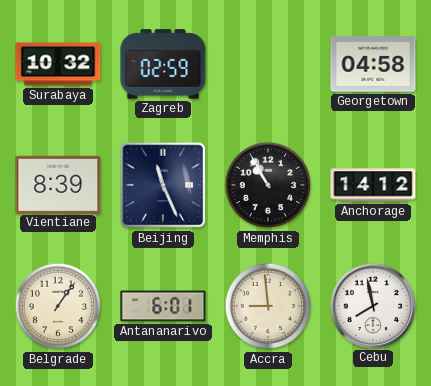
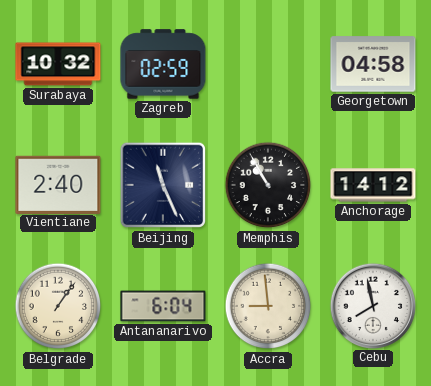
Vientiane: 8:39 -> 2:40
Antananarivo: 6:01 -> 6:04
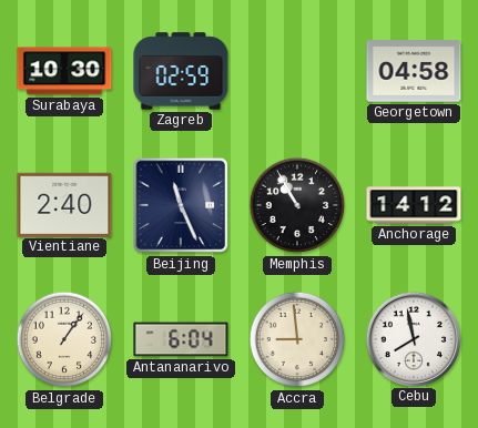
Surabaya: 10:32 -> 10:30
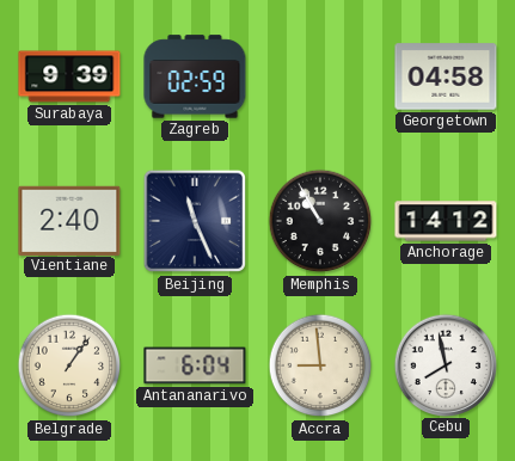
Surabaya: 10:30 -> 9:39
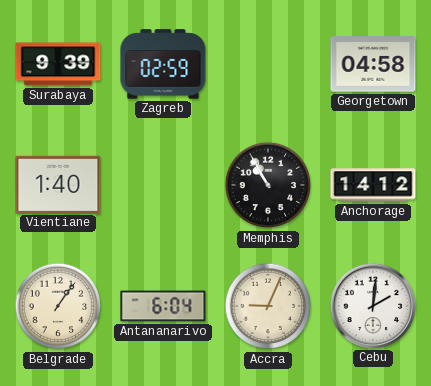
Vientiane: 2:40 -> 1:40
Beijing: 11:26 -> none
Accra: 8:59 -> 9:04
Cebu: 7:58 -> 2:01
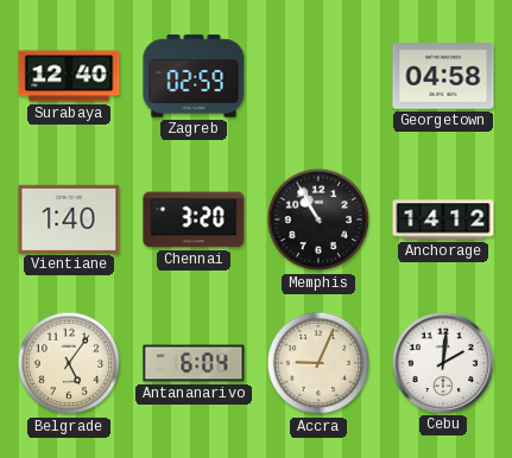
Surabaya: 9:39 -> 12:40
Chennai: none -> 3:20
Belgrade: 1:06 -> 5:06
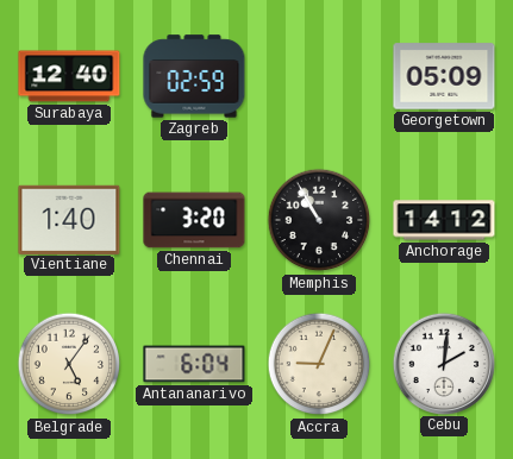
Georgetown: 04:58 -> 05:09
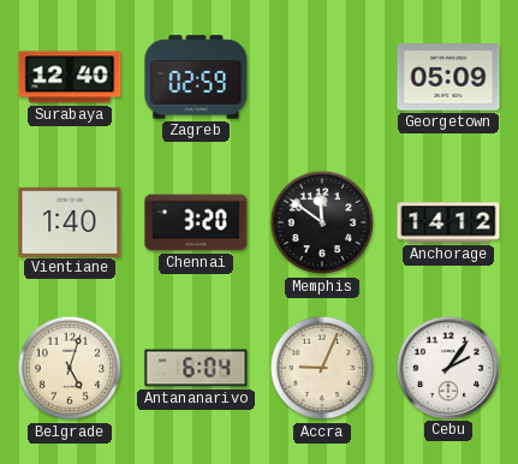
Memphis: 10:55 -> 11:51
Belgrade: 5:06 -> 5:03
Cebu: 2:01 -> 2:06
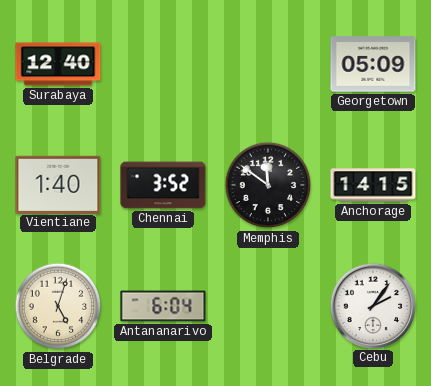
Zagreb: 02:59 -> none
Chennai: 3:20 -> 3:52
Anchorage: 14:12 -> 14:15
Accra: 9:04 -> none
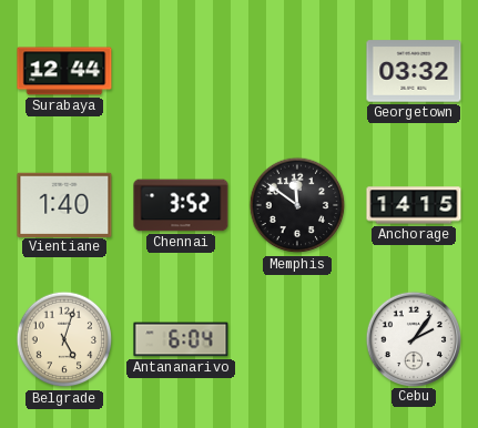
Surabaya: 12:40 -> 12:44
Georgetown: 05:09 -> 03:32
